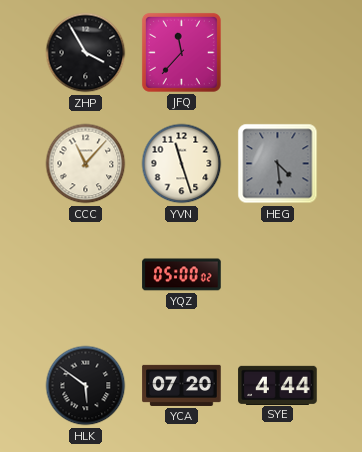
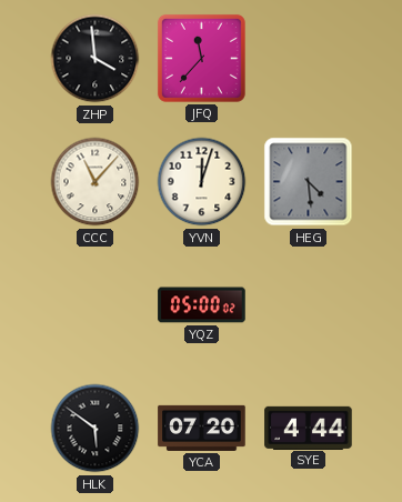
ZHP: 3:55 -> 3:59
YVN: 11:27 -> 12:03
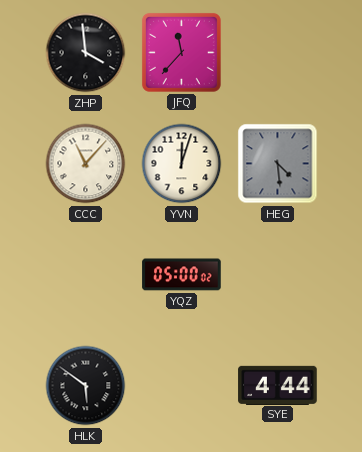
YCA: 07:20 -> none
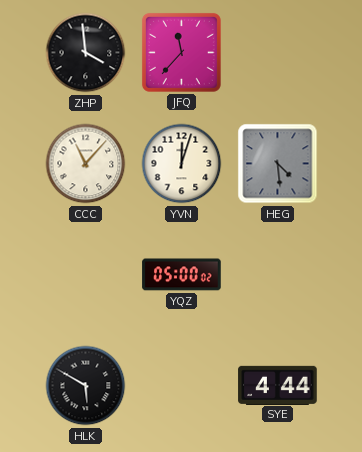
HLK: 5:51 -> 5:50
